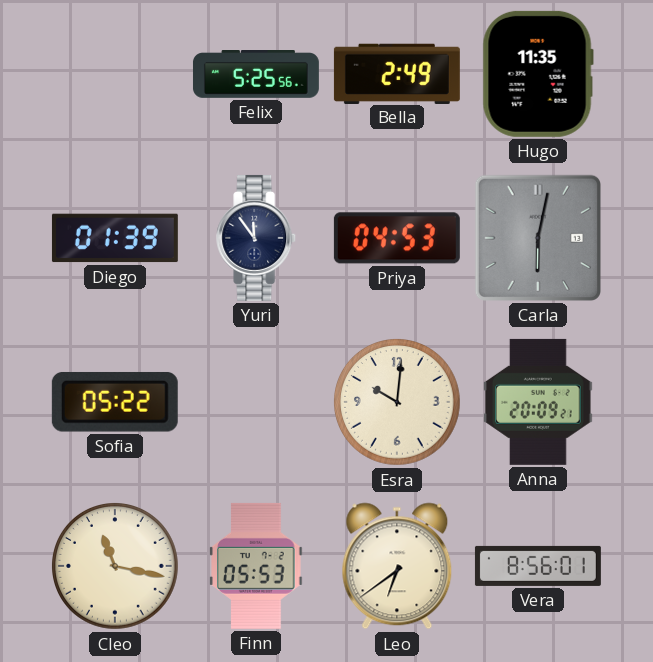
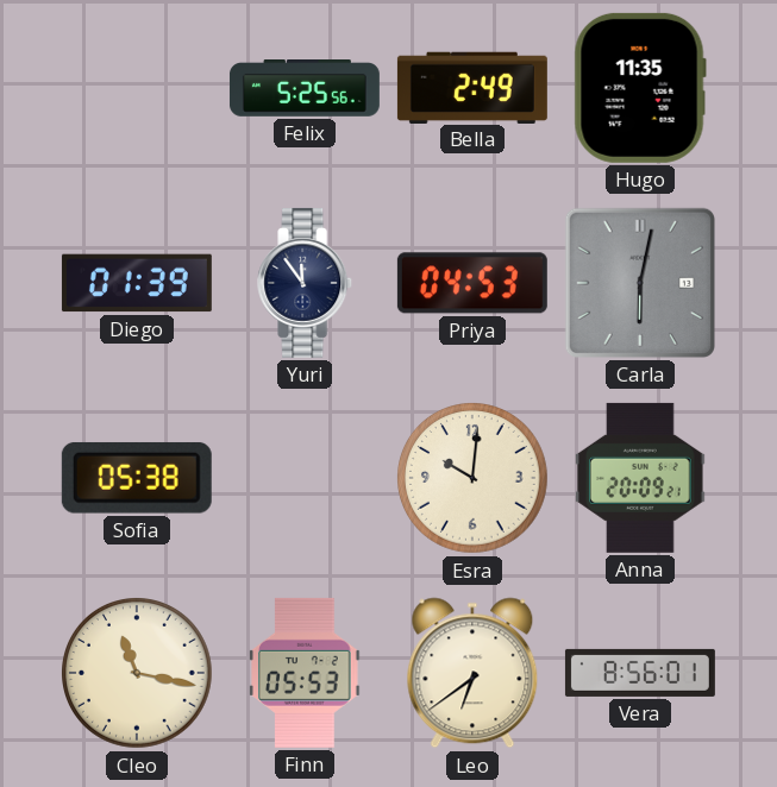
Sofia: 05:22 -> 05:38
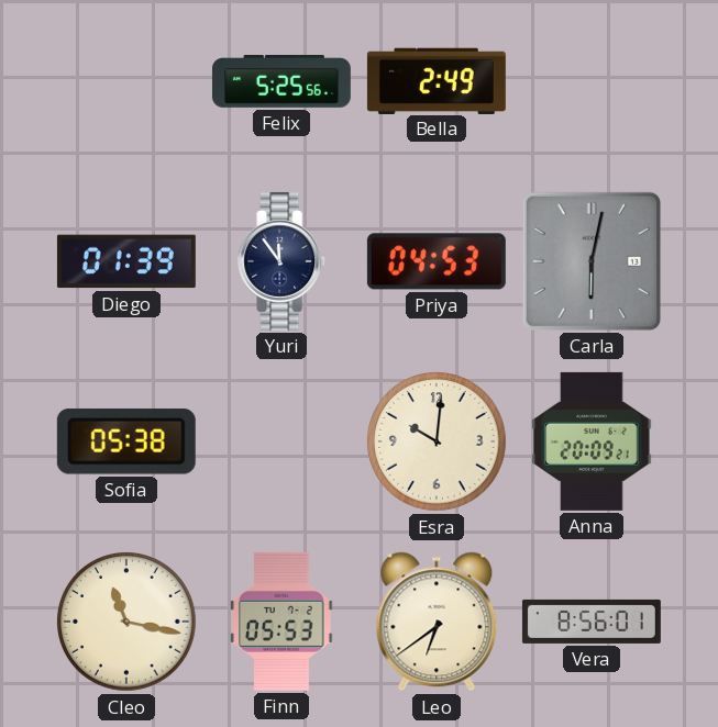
Hugo: 11:35 -> none
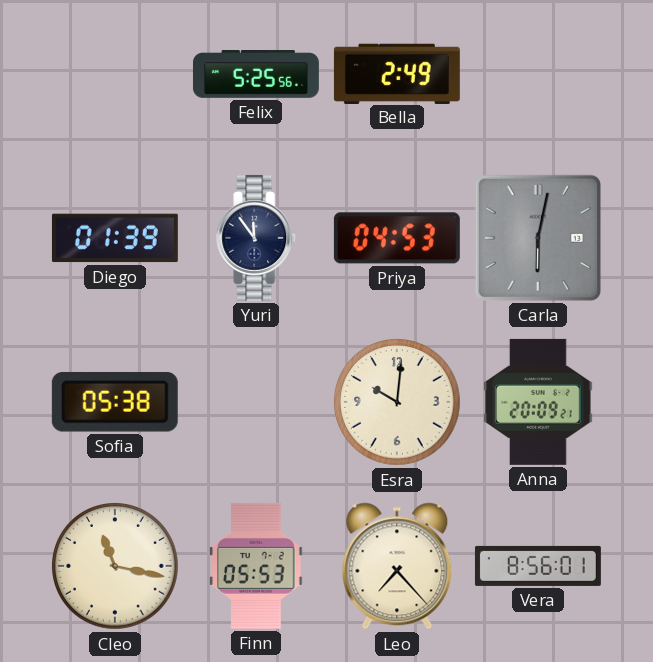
Leo: 6:39 -> 7:23
